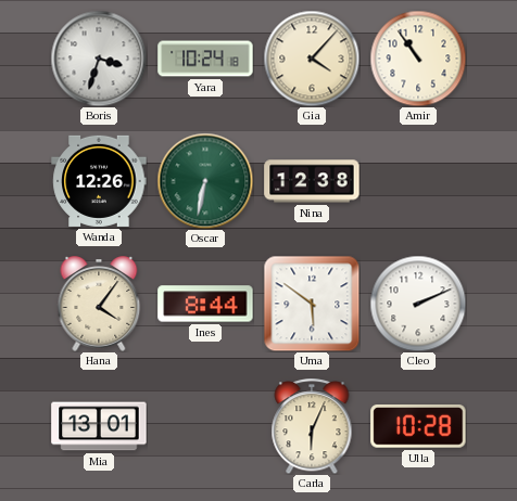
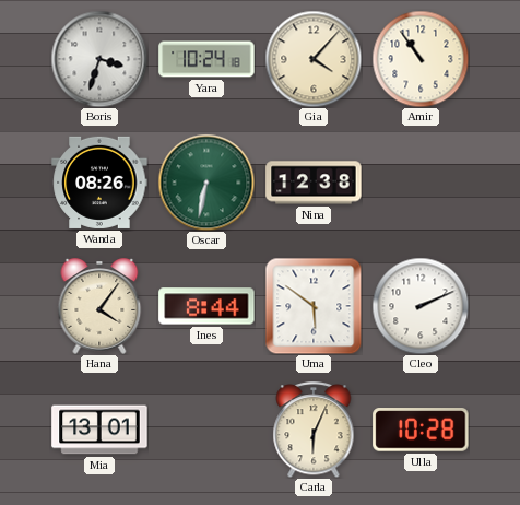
Wanda: 12:26 -> 08:26
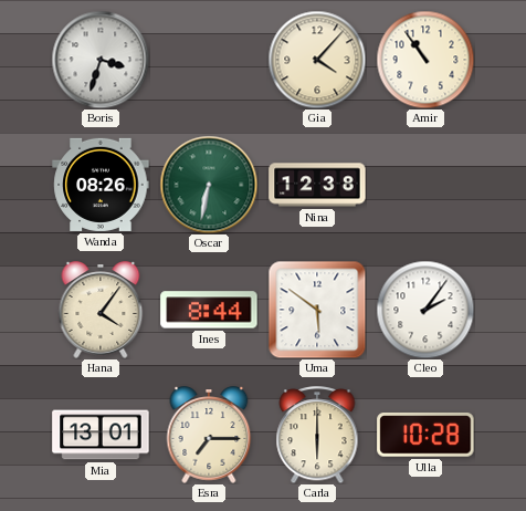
Yara: 10:24 -> none
Cleo: 2:11 -> 2:06
Esra: none -> 7:15
Carla: 6:04 -> 6:00
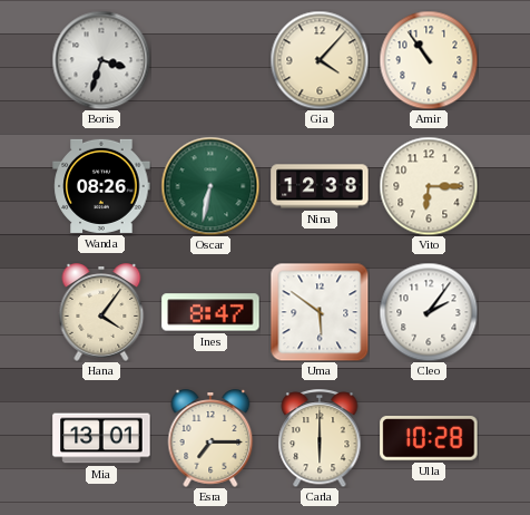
Vito: none -> 6:15
Ines: 8:44 -> 8:47
